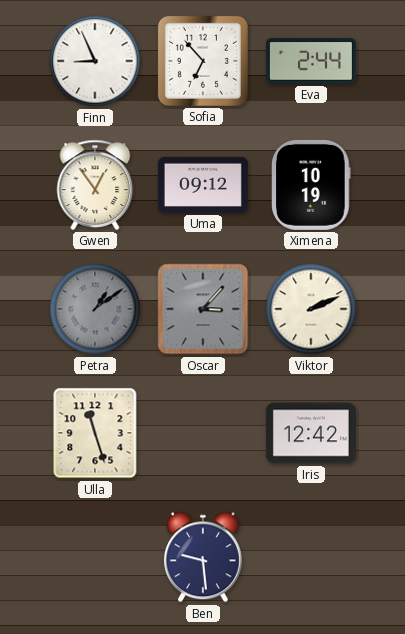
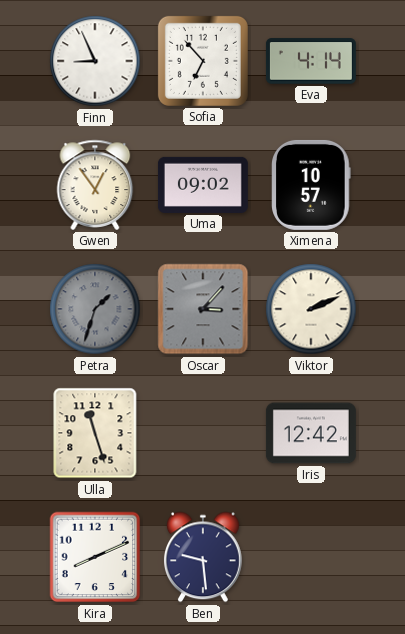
Eva: 2:44 -> 4:14
Uma: 09:12 -> 09:02
Ximena: 10:19 -> 10:57
Petra: 1:09 -> 1:33
Kira: none -> 8:11
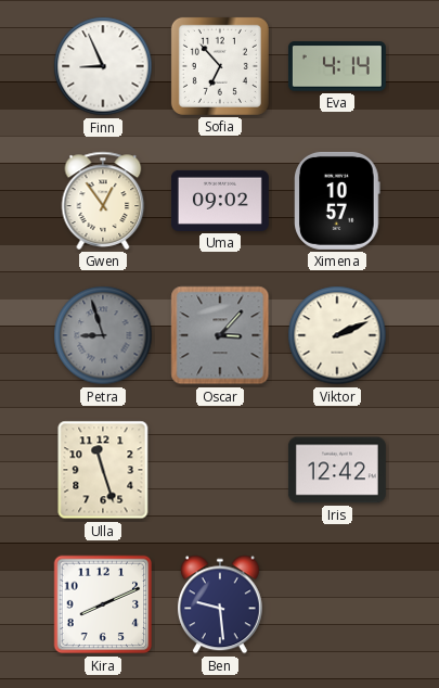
Petra: 1:33 -> 8:57
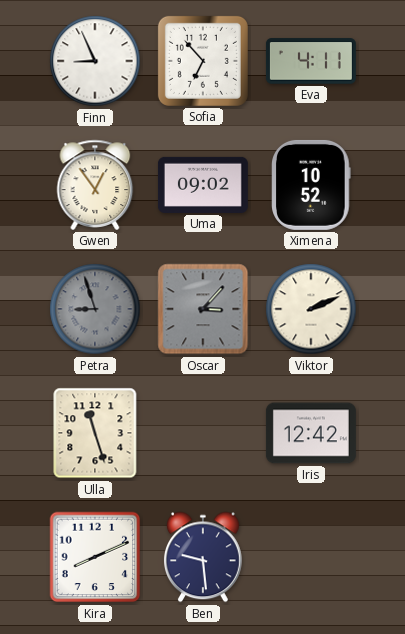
Eva: 4:14 -> 4:11
Ximena: 10:57 -> 10:52
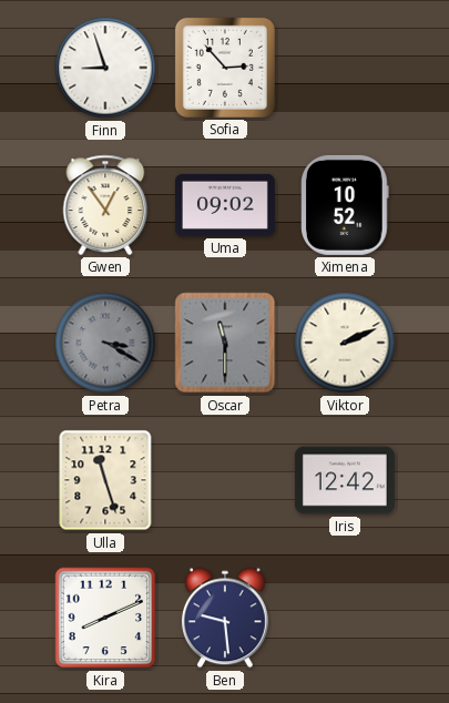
Finn: 8:56 -> 8:57
Sofia: 6:53 -> 2:53
Eva: 4:11 -> none
Petra: 8:57 -> 3:20
Oscar: 3:07 -> 11:30
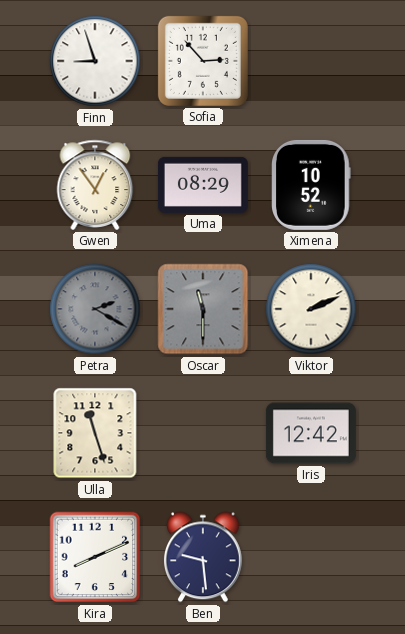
Uma: 09:02 -> 08:29
Petra: 3:20 -> 2:20
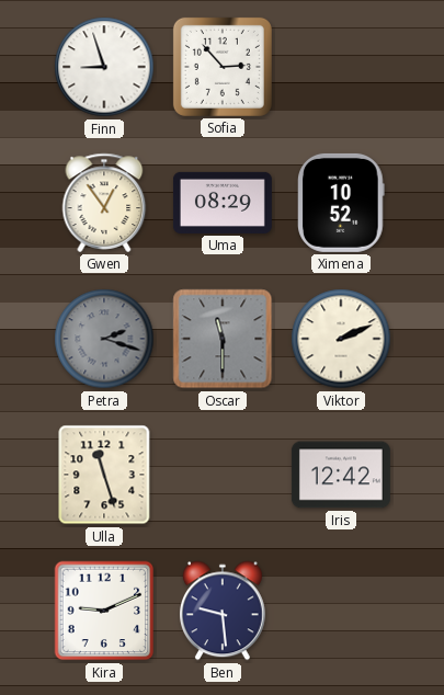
Petra: 2:20 -> 2:18
Kira: 8:11 -> 9:11
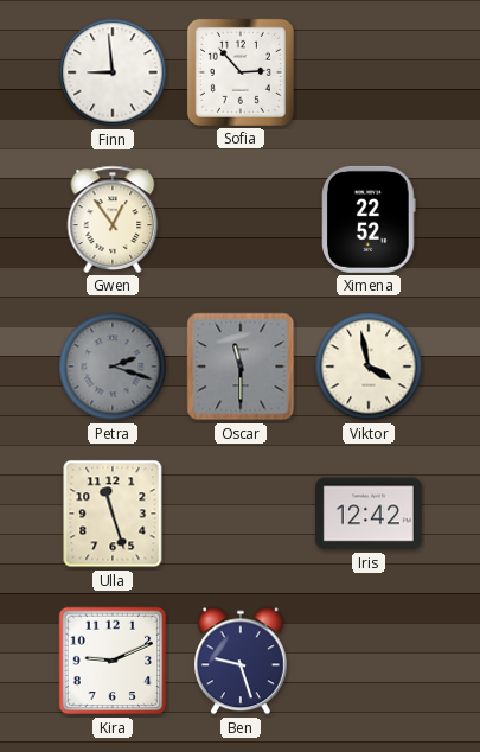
Finn: 8:57 -> 8:59
Uma: 08:29 -> none
Ximena: 10:52 -> 22:52
Viktor: 2:11 -> 3:58
Ben: 9:29 -> 9:27
